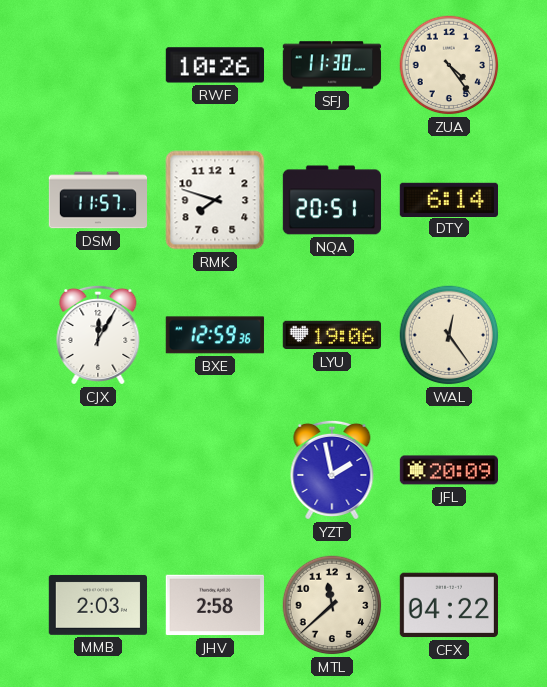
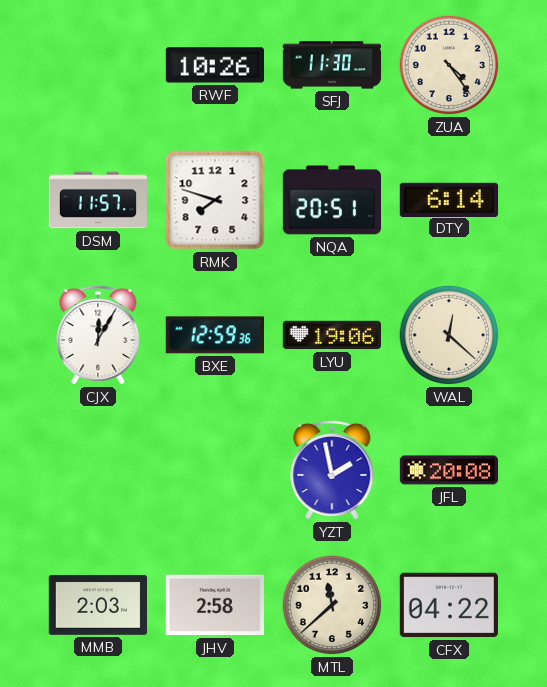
WAL: 12:24 -> 12:22
JFL: 20:09 -> 20:08
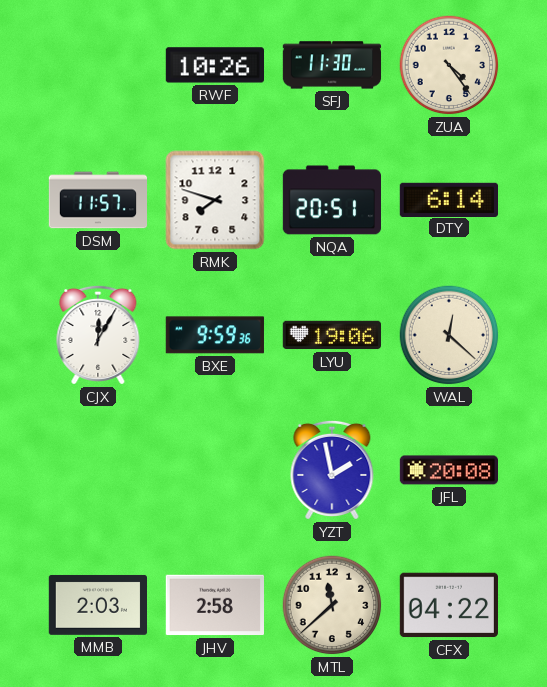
BXE: 12:59 -> 9:59
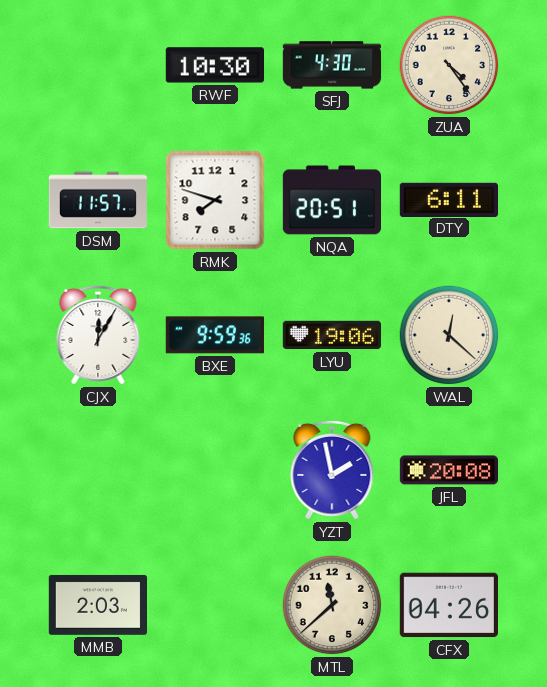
RWF: 10:26 -> 10:30
SFJ: 11:30 -> 4:30
DTY: 6:14 -> 6:11
JHV: 2:58 -> none
CFX: 04:22 -> 04:26
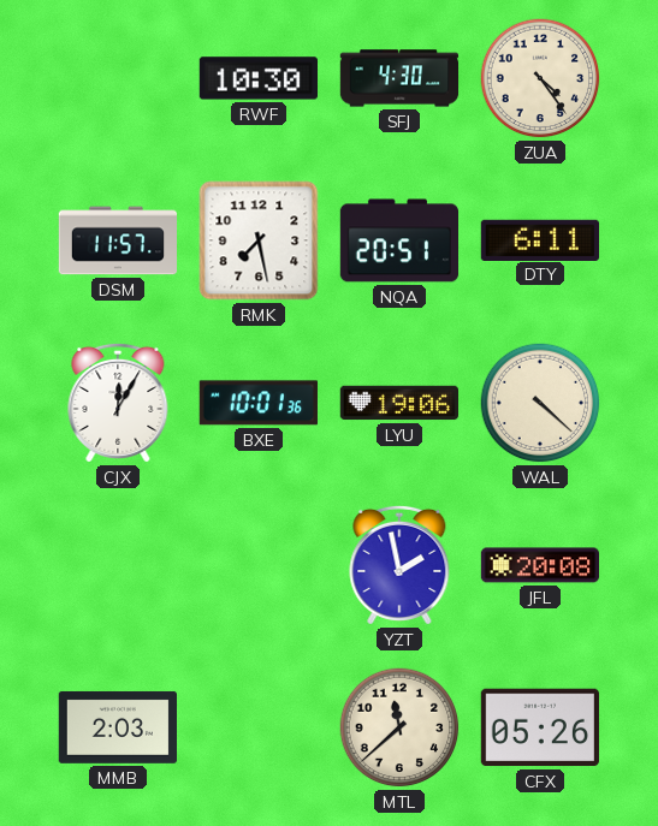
RMK: 7:48 -> 7:28
BXE: 9:59 -> 10:01
WAL: 12:22 -> 4:22
CFX: 04:26 -> 05:26
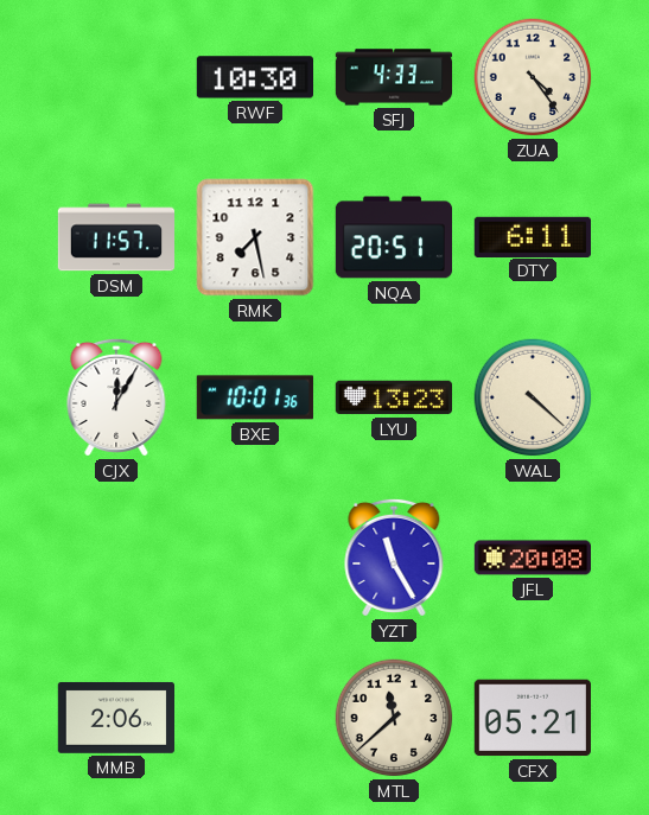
SFJ: 4:30 -> 4:33
LYU: 19:06 -> 13:23
YZT: 1:58 -> 11:25
MMB: 2:03 -> 2:06
CFX: 05:26 -> 05:21
